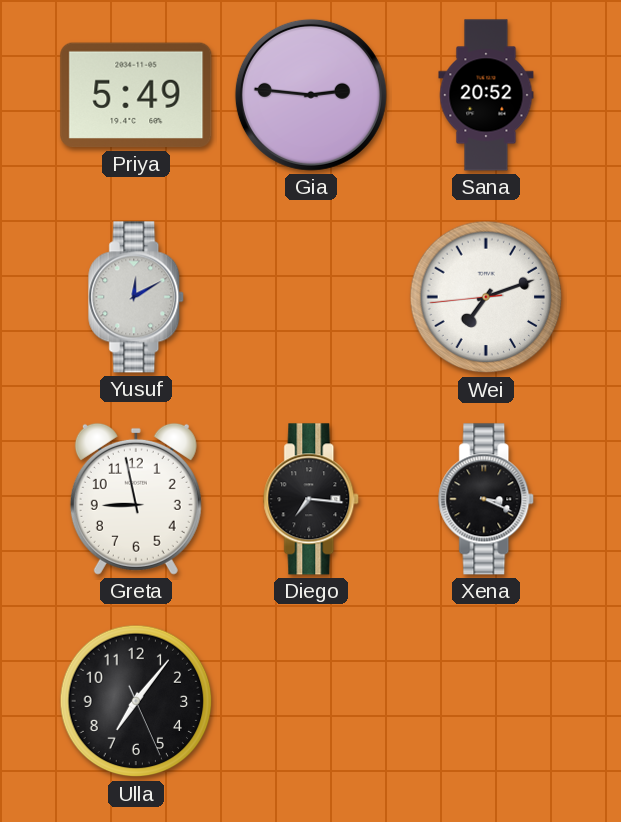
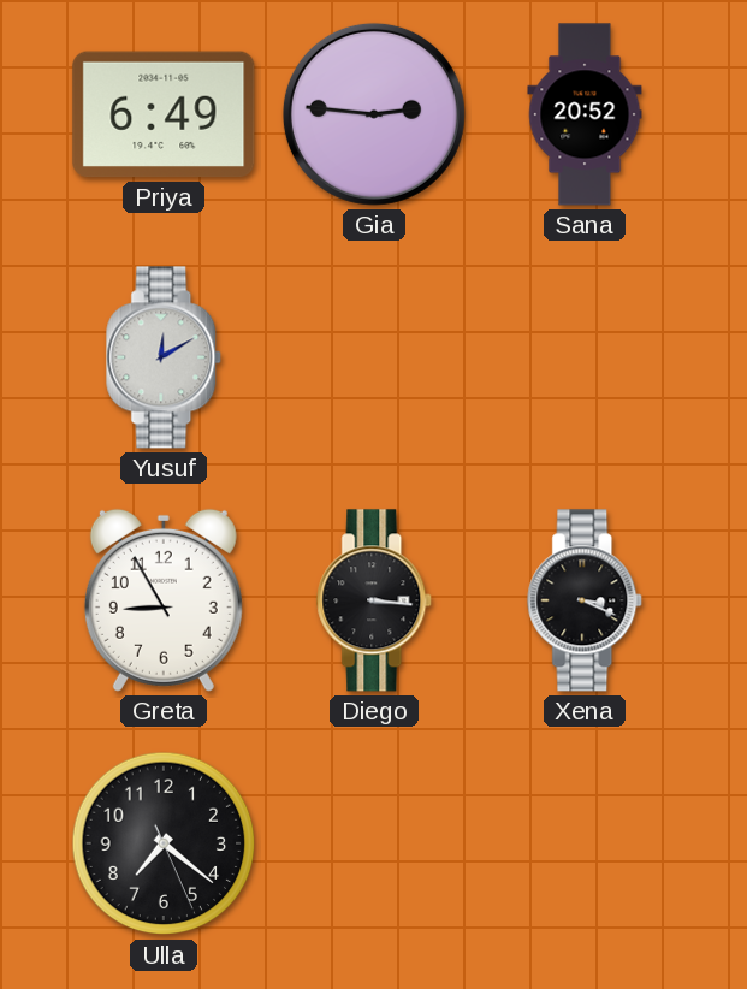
Priya: 5:49 -> 6:49
Wei: 7:11 -> none
Greta: 8:58 -> 8:55
Diego: 7:16 -> 3:16
Ulla: 7:06 -> 7:21
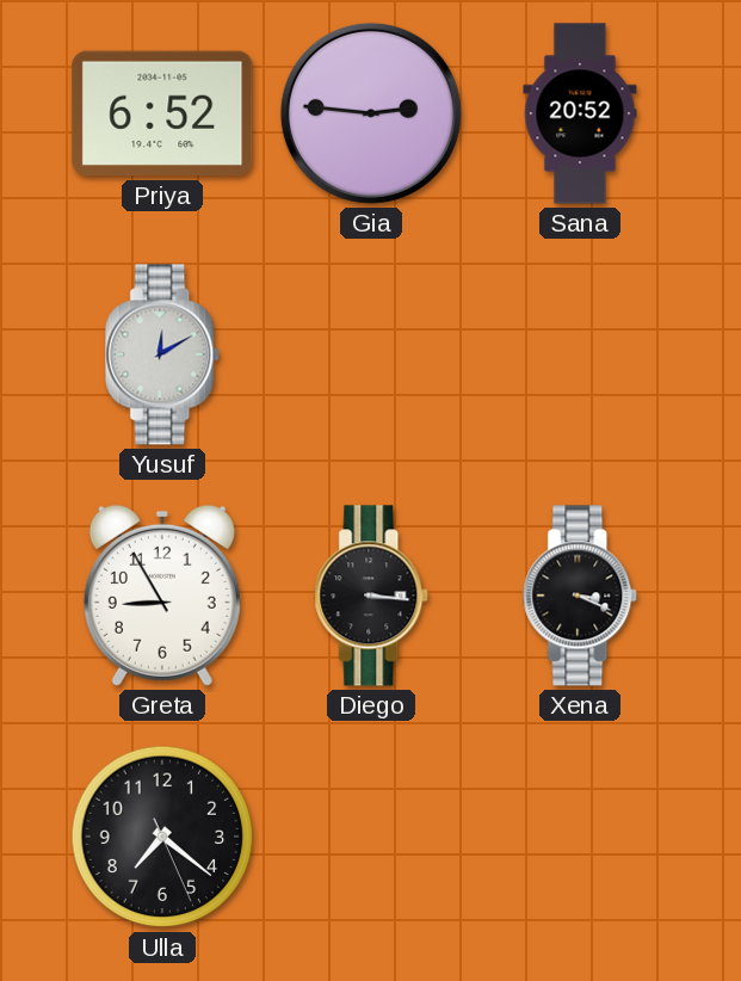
Priya: 6:49 -> 6:52
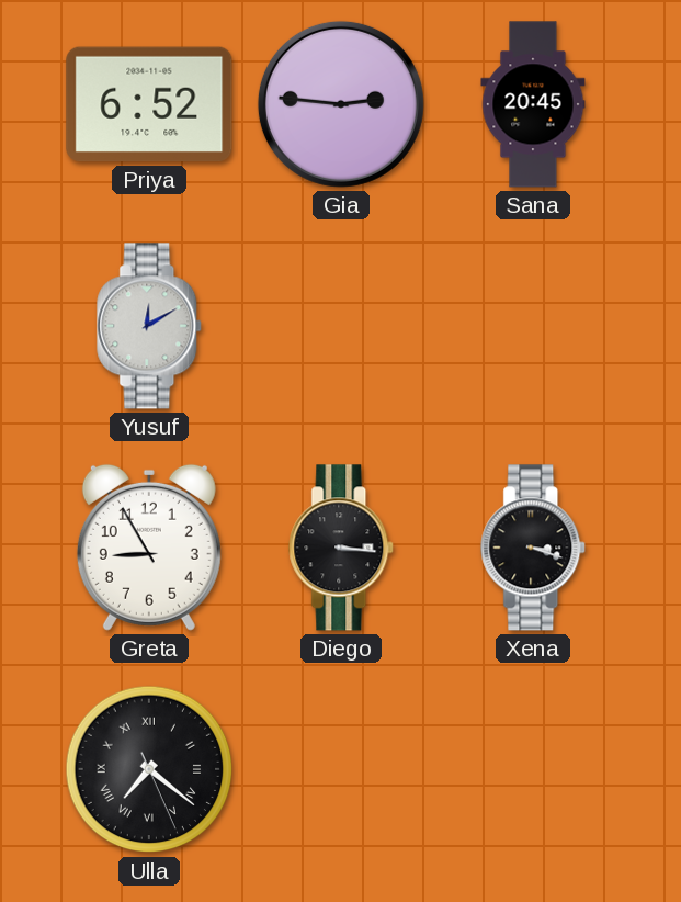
Sana: 20:52 -> 20:45
Xena: 3:19 -> 3:18
Ulla numerals: Arabic -> Roman
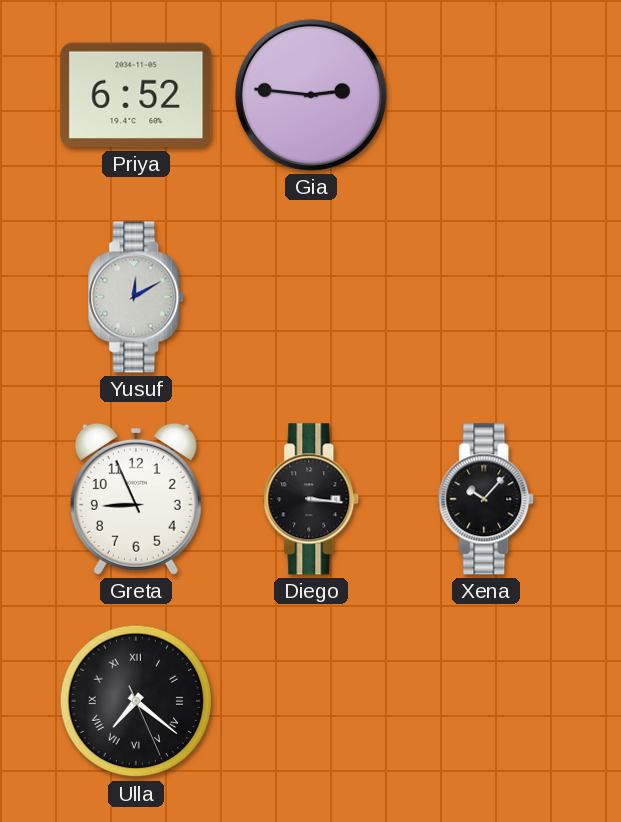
Sana: 20:45 -> none
Greta: 8:55 -> 8:56
Xena: 3:18 -> 10:07
